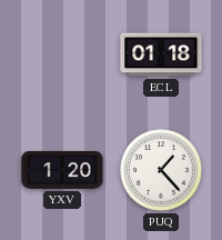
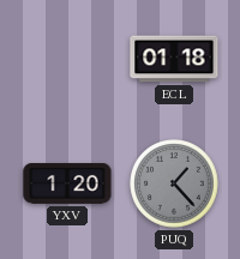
PUQ dial: white -> grey
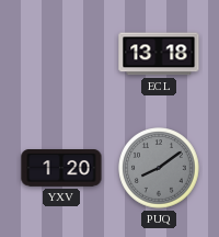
ECL: 01:18 -> 13:18
PUQ: 1:23 -> 8:09
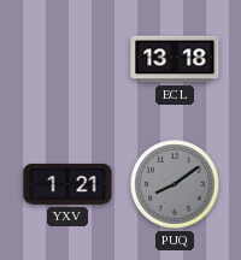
YXV: 1:20 -> 1:21
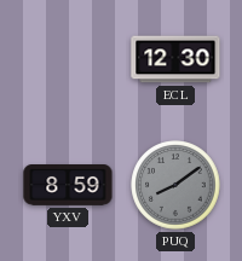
ECL: 13:18 -> 12:30
YXV: 1:21 -> 8:59
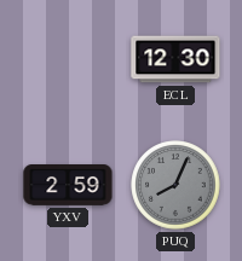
YXV: 8:59 -> 2:59
PUQ: 8:09 -> 8:04
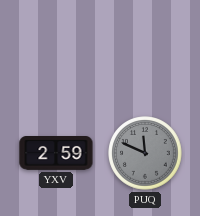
ECL: 12:30 -> none
PUQ: 8:04 -> 11:49
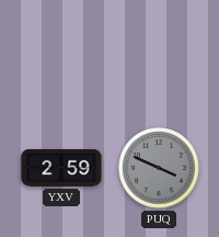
PUQ: 11:49 -> 3:49
